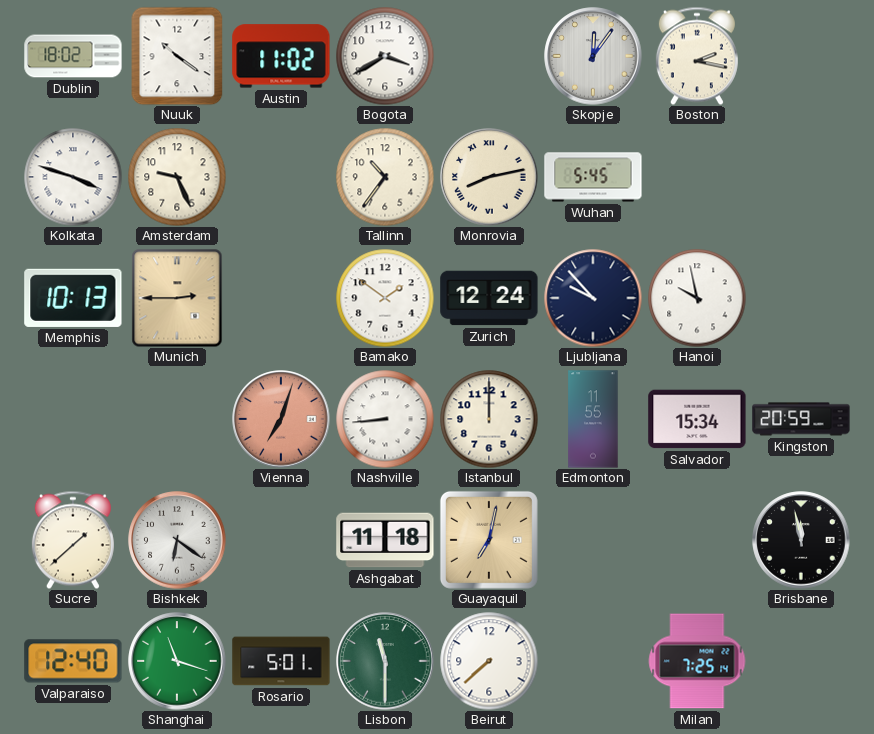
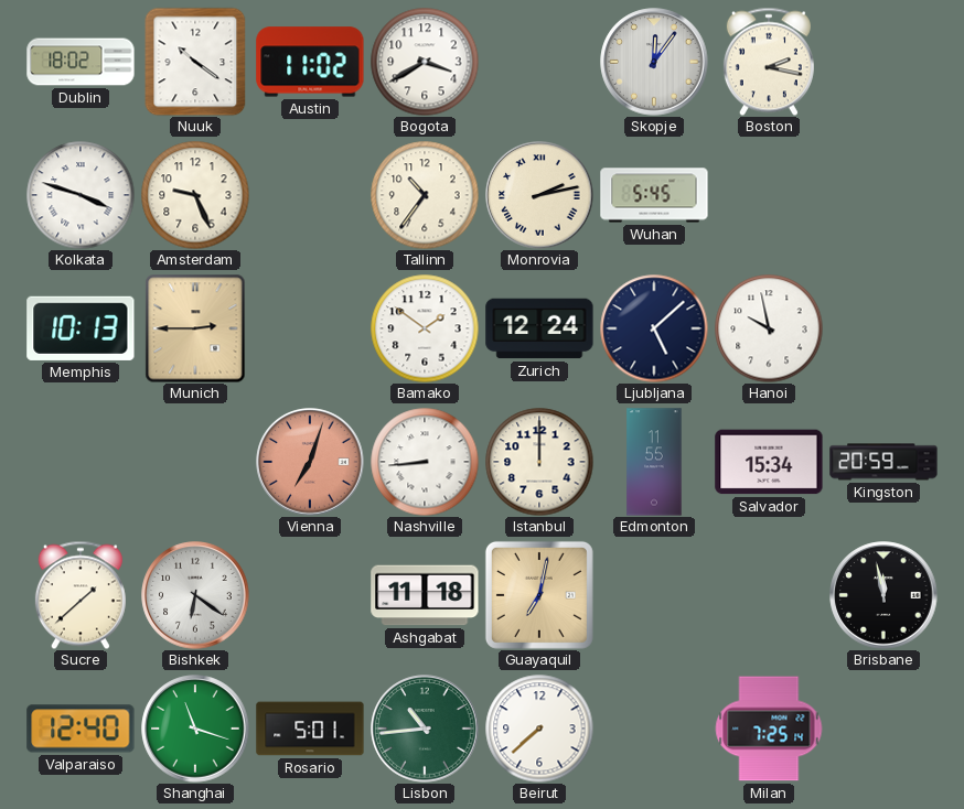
Monrovia: 8:13 -> 2:13
Ljubljana: 9:53 -> 5:08
Lisbon: 11:30 -> 10:44
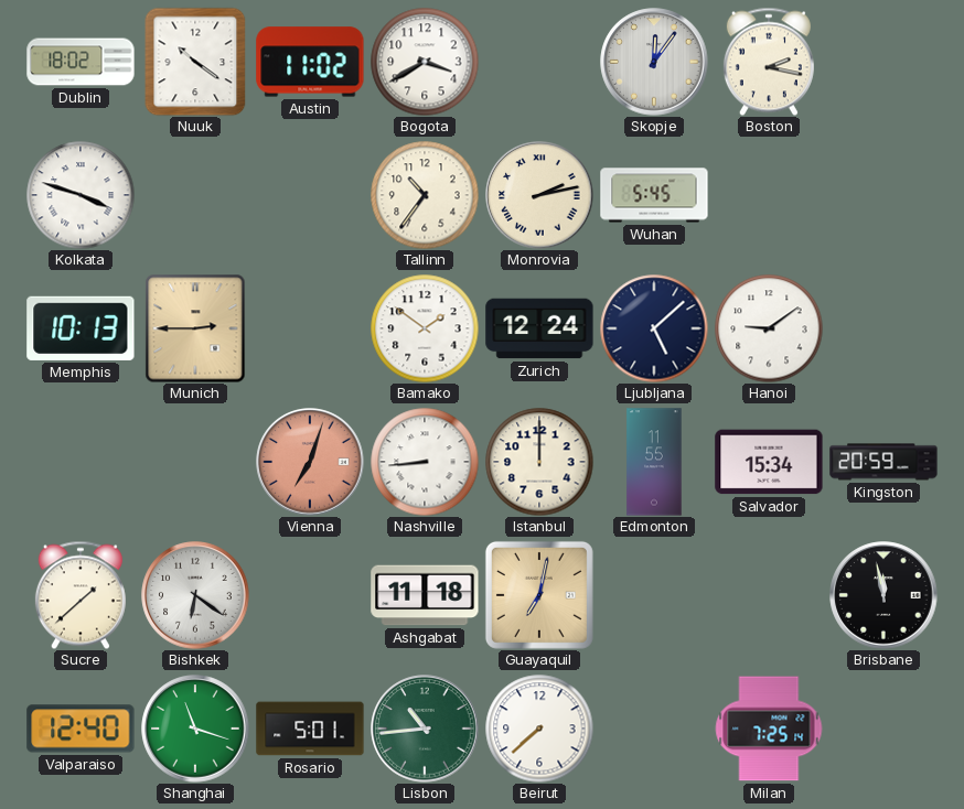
Amsterdam: 9:26 -> none
Hanoi: 9:58 -> 9:09
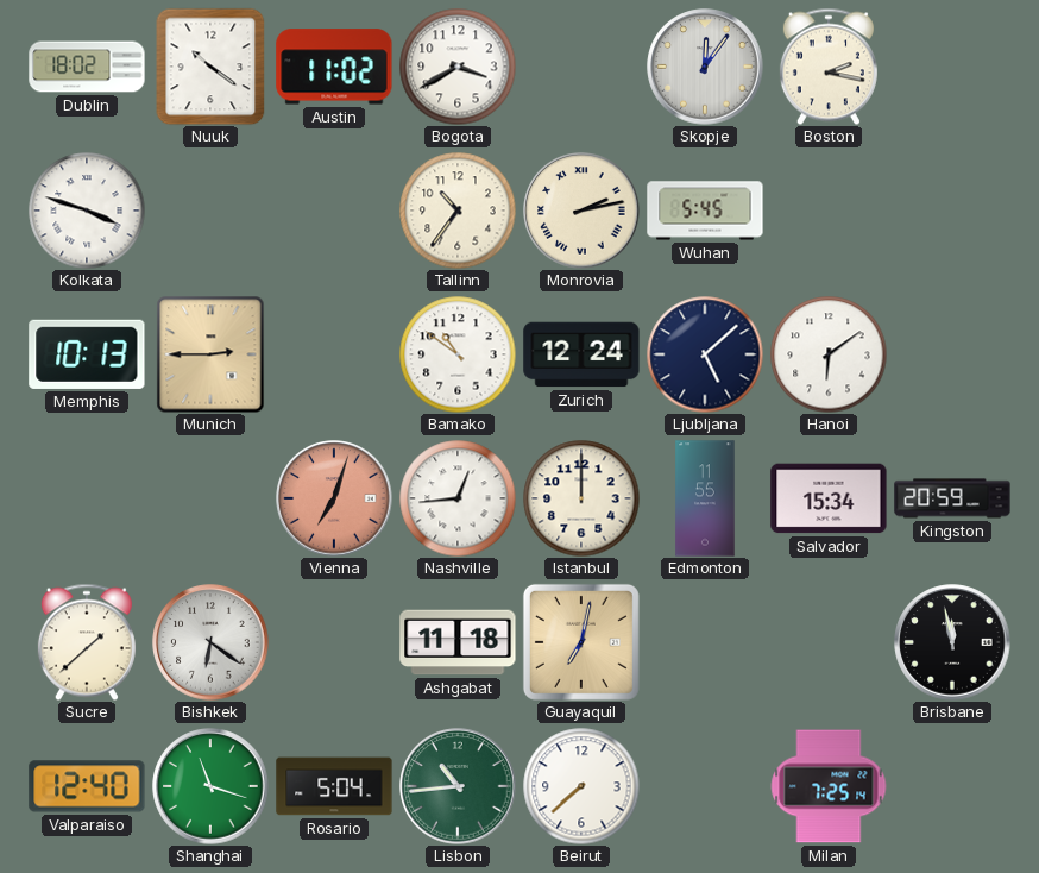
Bamako: 1:51 -> 10:51
Hanoi: 9:09 -> 6:09
Nashville: 8:44 -> 12:44
Rosario: 5:01 -> 5:04
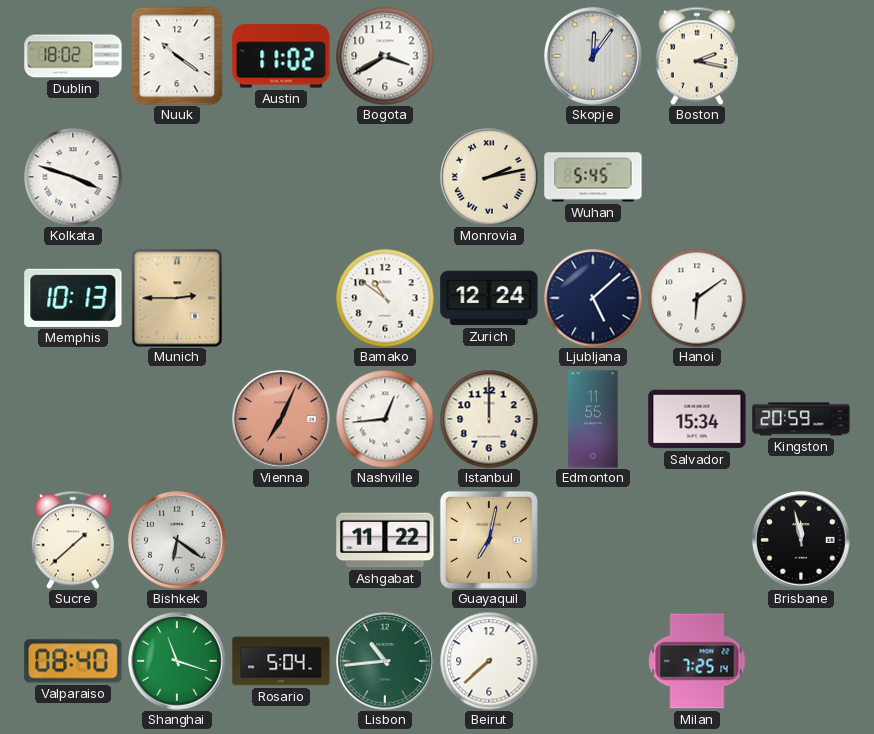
Tallinn: 10:36 -> none
Vienna: 7:03 -> 7:04
Ashgabat: 11:18 -> 11:22
Valparaiso: 12:40 -> 08:40
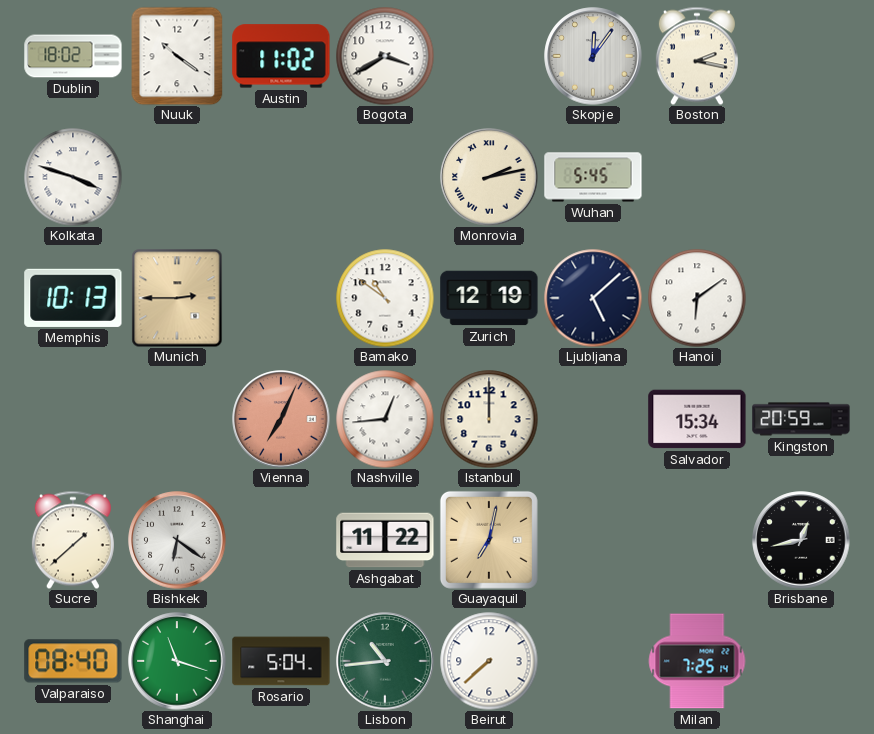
Zurich: 12:24 -> 12:19
Edmonton: 11:55 -> none
Brisbane: 11:58 -> 12:43
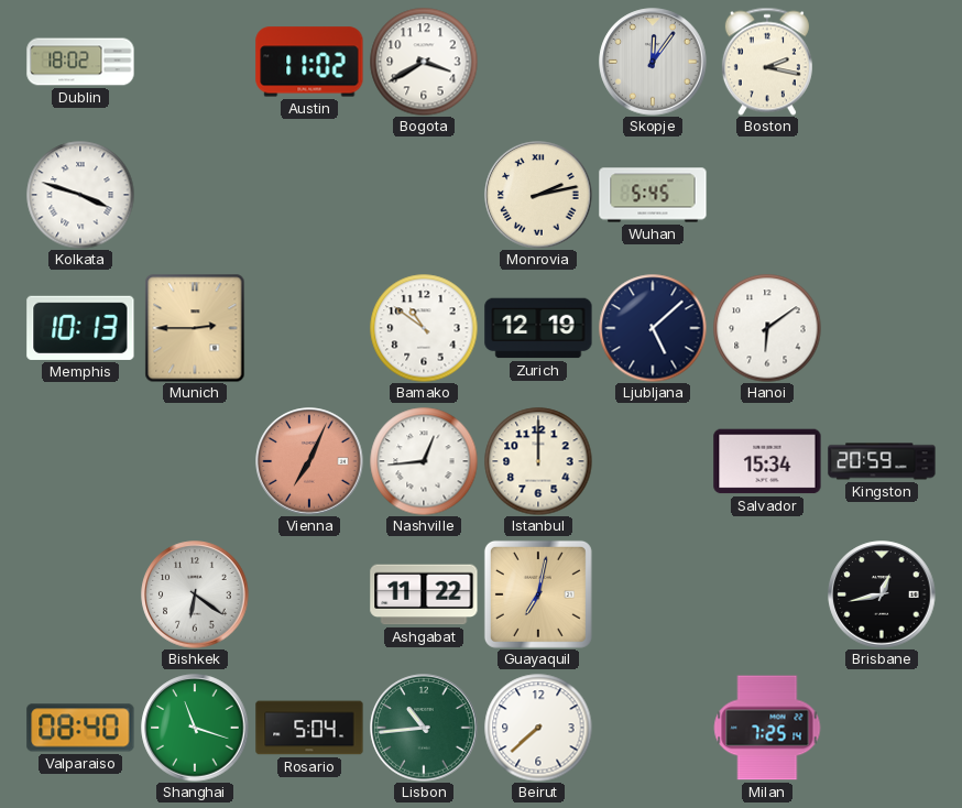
Nuuk: 10:21 -> none
Sucre: 1:38 -> none
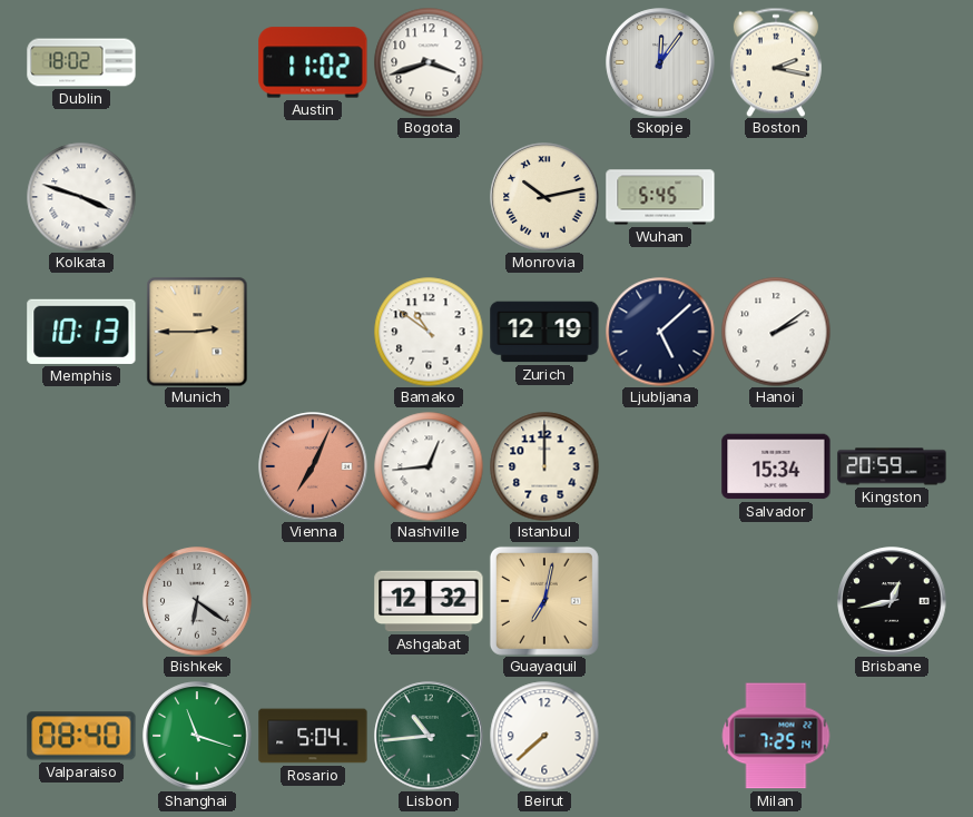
Bogota: 3:40 -> 3:42
Monrovia: 2:13 -> 10:13
Hanoi: 6:09 -> 2:09
Ashgabat: 11:22 -> 12:32
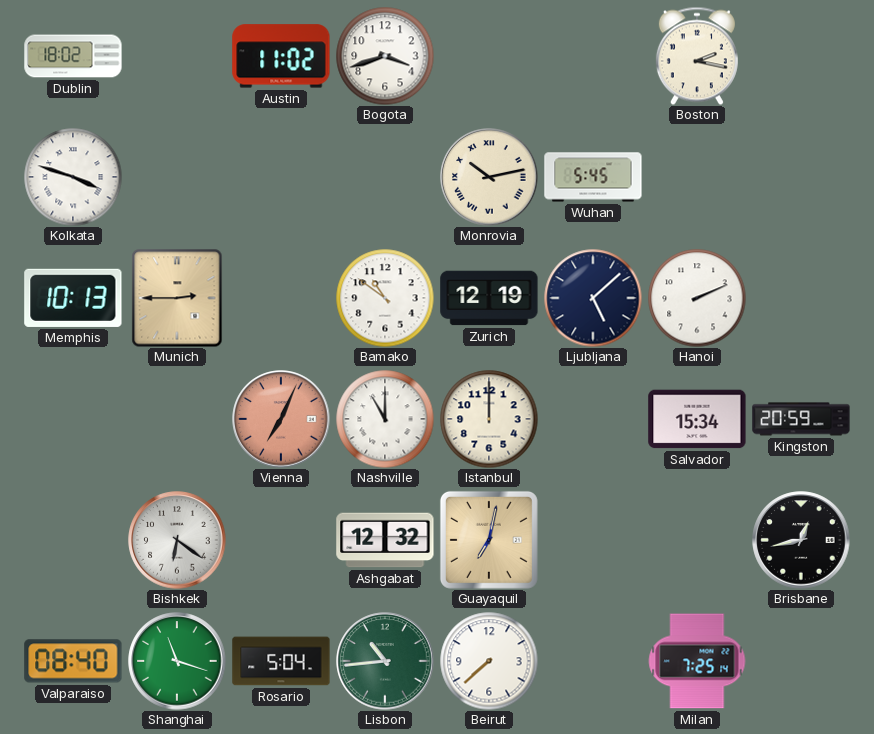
Skopje: 12:06 -> none
Hanoi: 2:09 -> 2:11
Nashville: 12:44 -> 11:00
